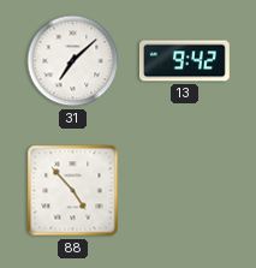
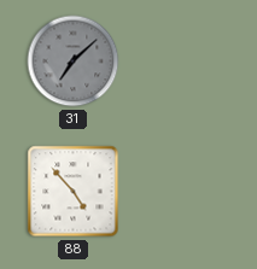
31 dial: white -> grey
13: 9:42 -> none
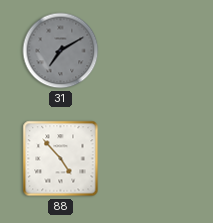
31: 7:08 -> 7:10
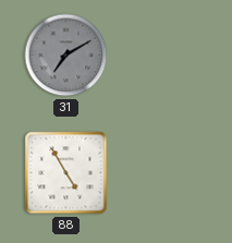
88: 4:53 -> 4:55
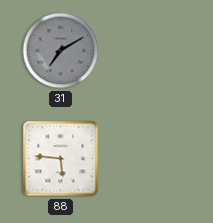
88: 4:55 -> 5:46
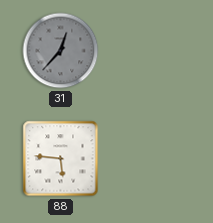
31: 7:10 -> 12:37
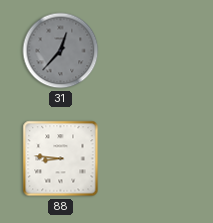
88: 5:46 -> 8:46
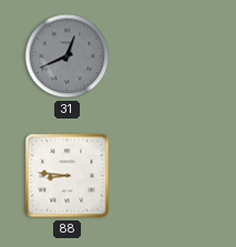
31: 12:37 -> 12:41
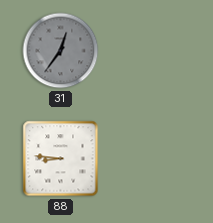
31: 12:41 -> 12:36
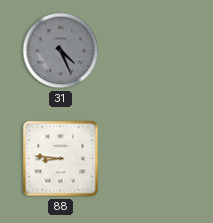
31: 12:36 -> 4:26
